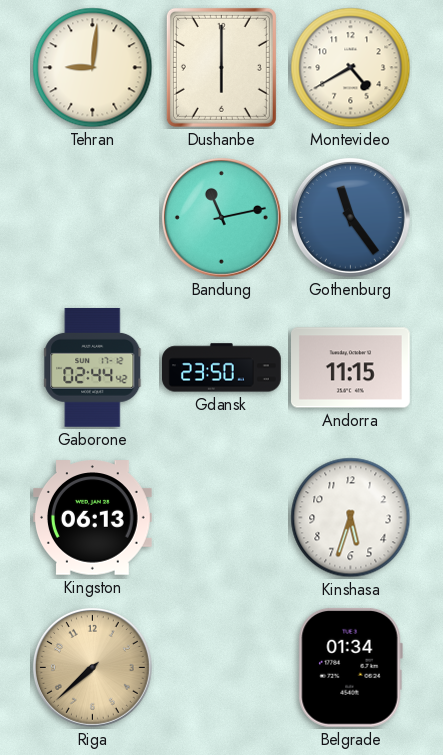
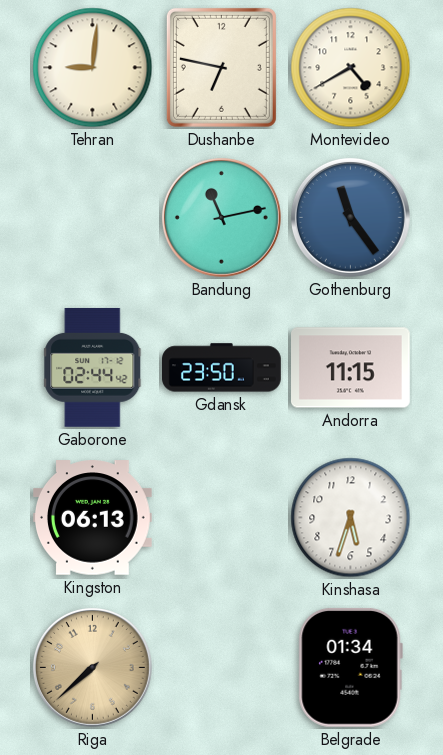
Dushanbe: 6:00 -> 6:47
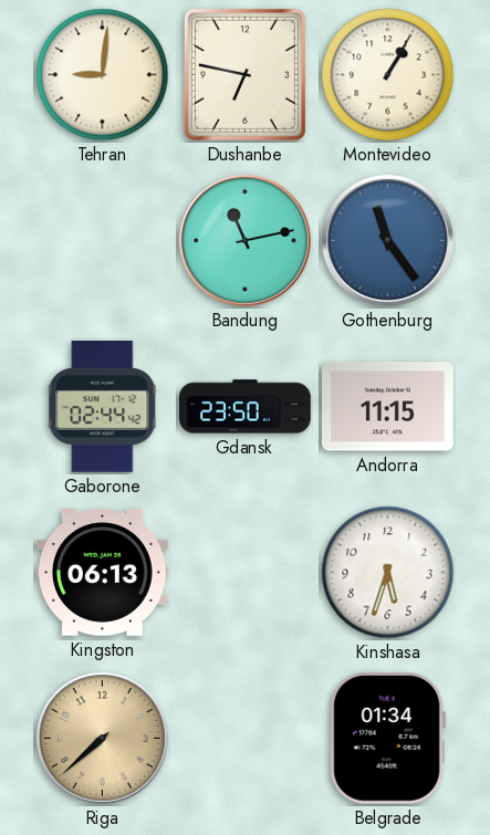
Montevideo: 4:40 -> 1:05
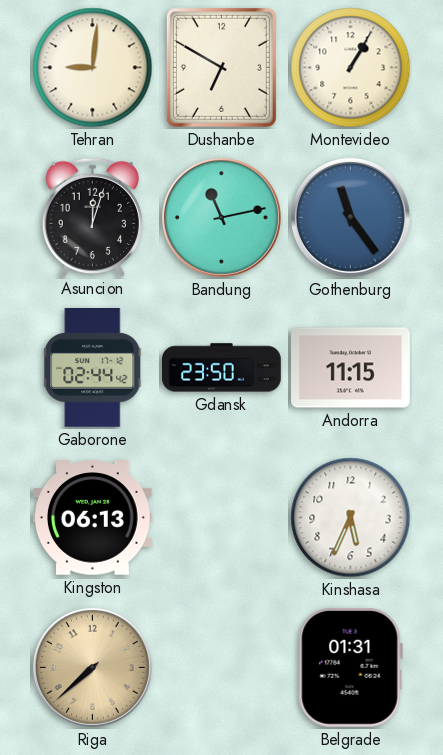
Dushanbe: 6:47 -> 6:50
Asuncion: none -> 12:03
Kinshasa: 5:33 -> 5:34
Belgrade: 01:34 -> 01:31
